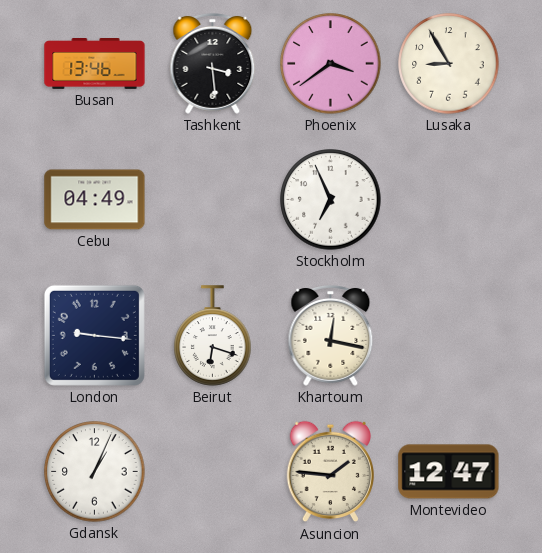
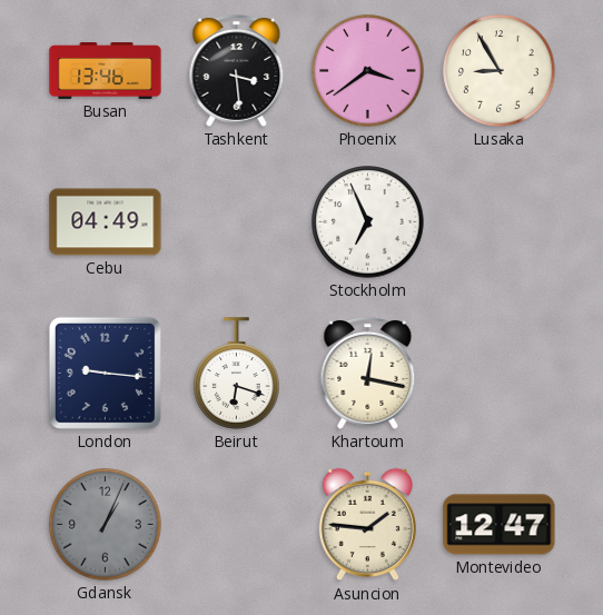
Gdansk dial: white -> grey
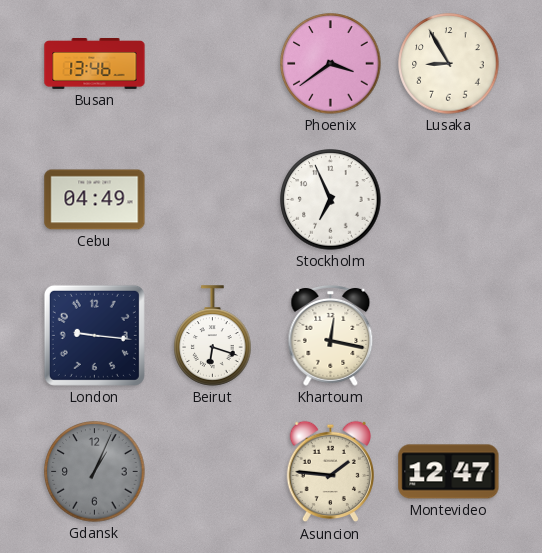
Tashkent: 3:29 -> none
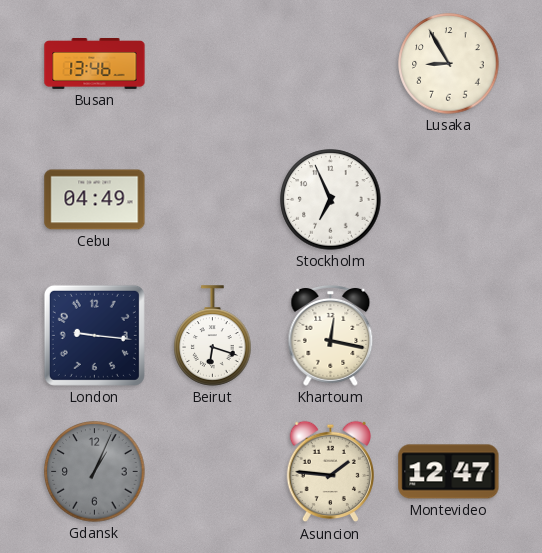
Phoenix: 3:39 -> none
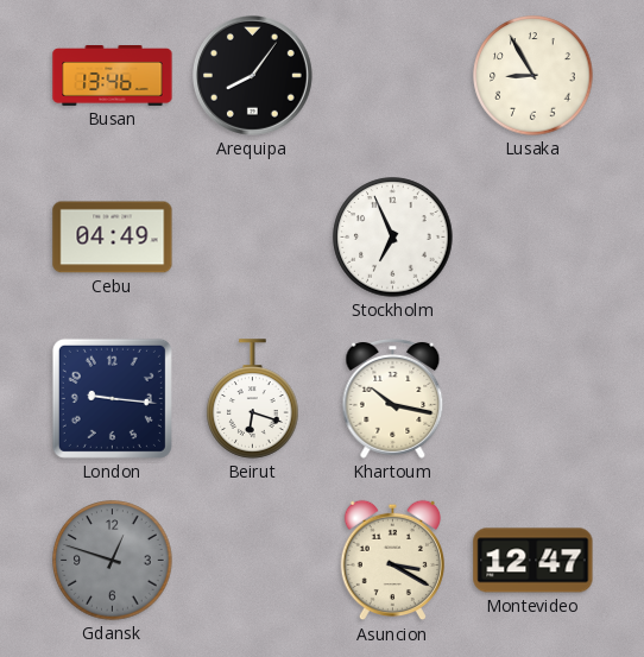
Arequipa: none -> 8:06
Khartoum: 12:17 -> 10:17
Gdansk: 1:04 -> 12:48
Asuncion: 1:46 -> 3:20
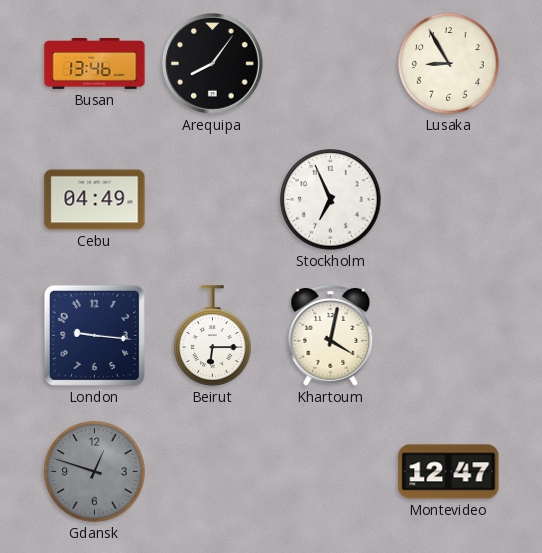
Beirut: 6:18 -> 6:15
Khartoum: 10:17 -> 4:02
Asuncion: 3:20 -> none
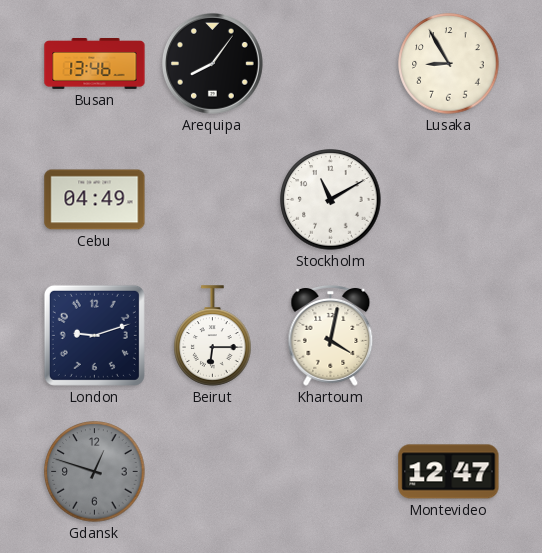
Stockholm: 6:56 -> 11:10
London: 9:16 -> 9:12
